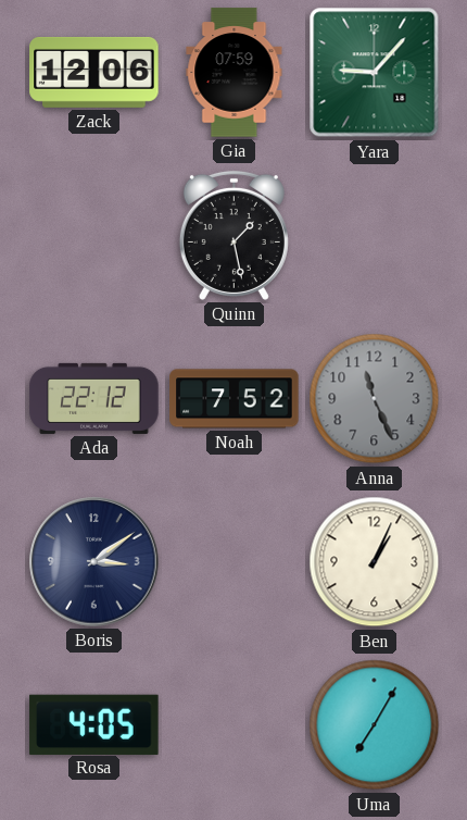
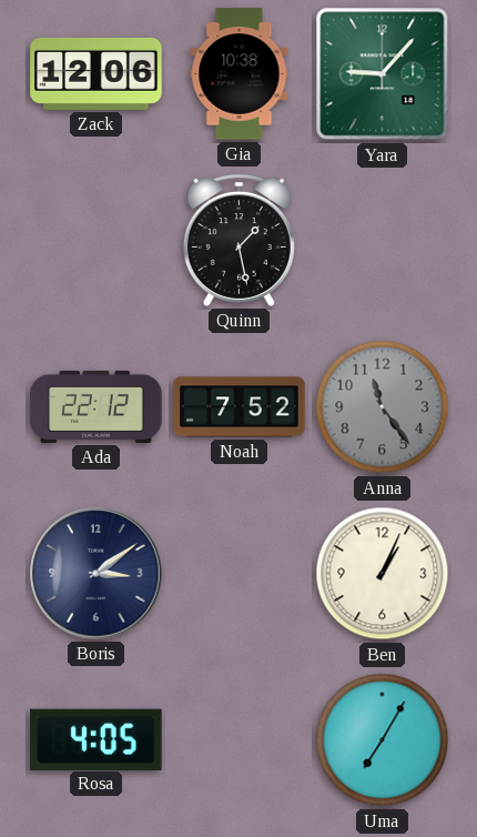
Gia: 07:59 -> 10:38
Anna: 11:26 -> 11:24
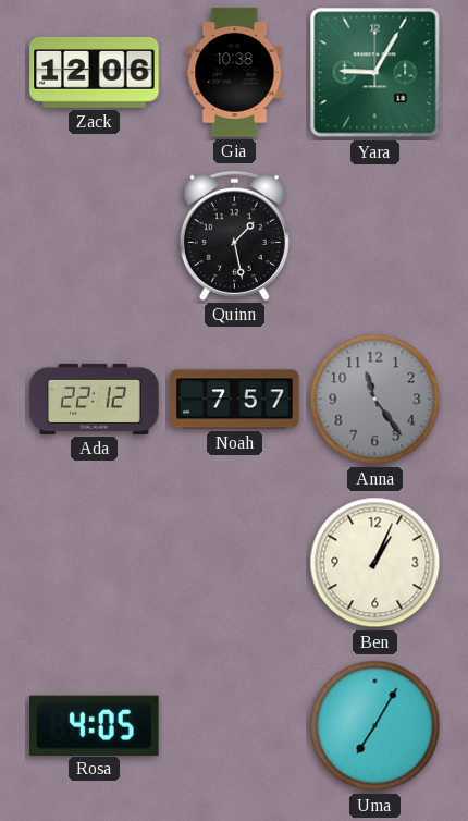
Yara: 9:07 -> 9:05
Noah: 7:52 -> 7:57
Boris: 3:09 -> none
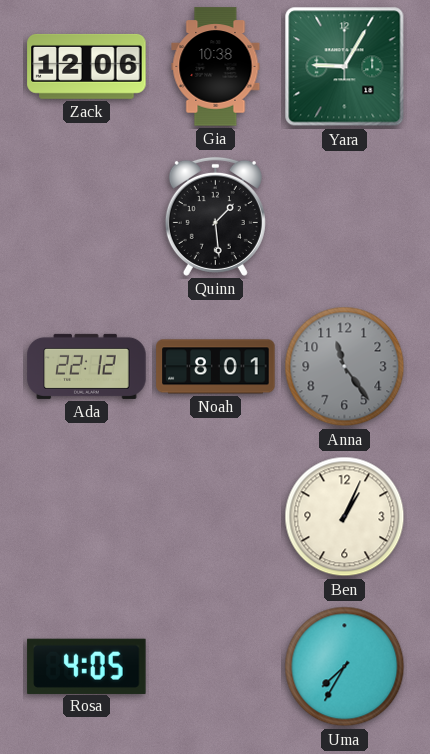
Quinn: 1:28 -> 1:29
Noah: 7:57 -> 8:01
Uma: 7:05 -> 7:35
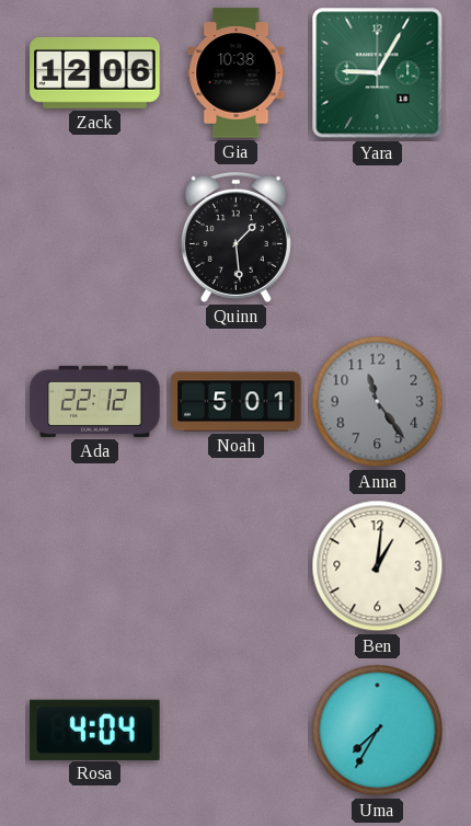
Noah: 8:01 -> 5:01
Ben: 1:04 -> 1:01
Rosa: 4:05 -> 4:04
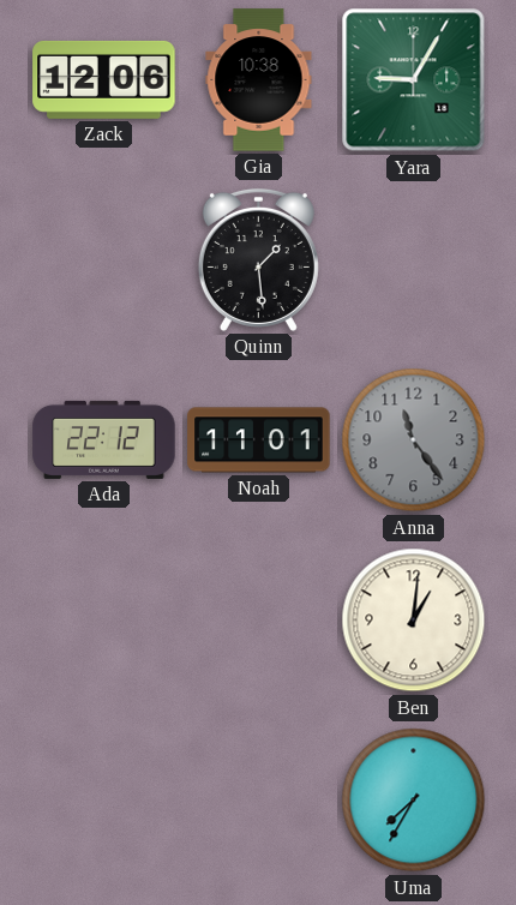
Noah: 5:01 -> 11:01
Rosa: 4:04 -> none
